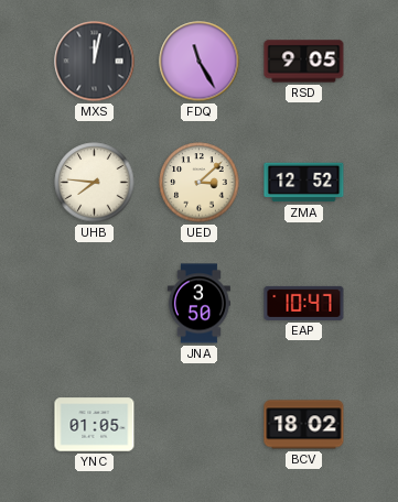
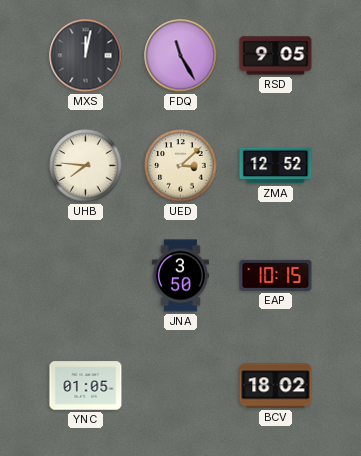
EAP: 10:47 -> 10:15
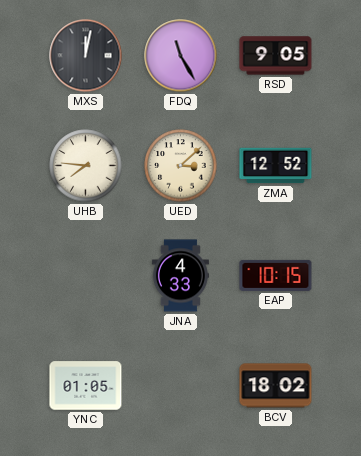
JNA: 3:50 -> 4:33
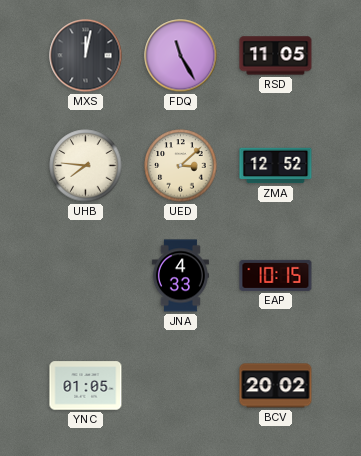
RSD: 9:05 -> 11:05
BCV: 18:02 -> 20:02
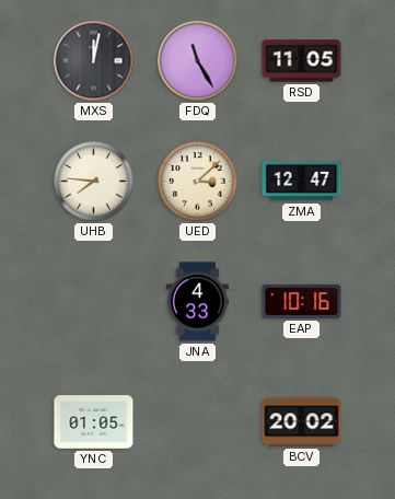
ZMA: 12:52 -> 12:47
EAP: 10:15 -> 10:16
